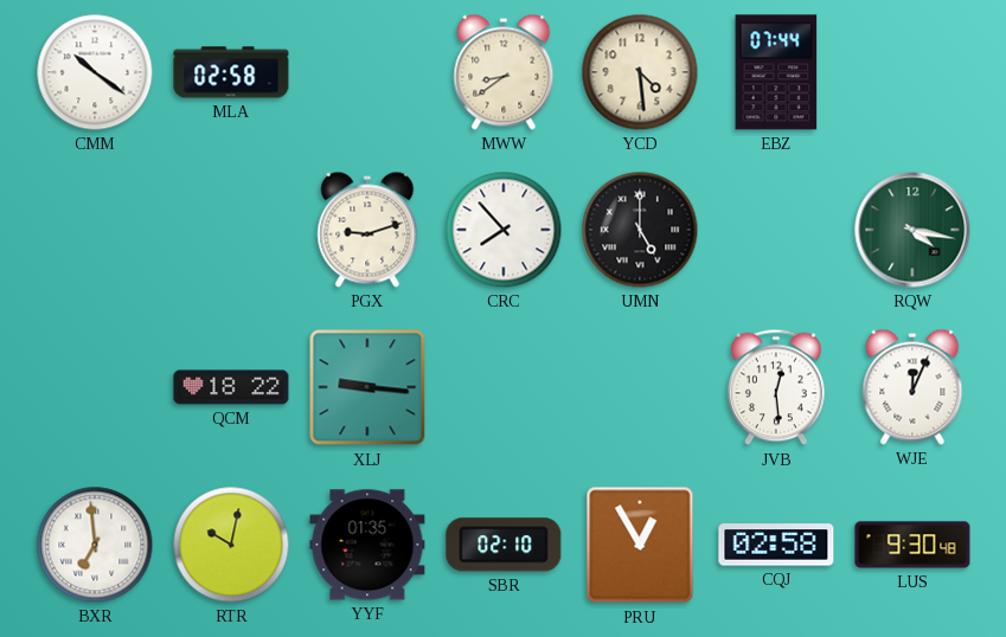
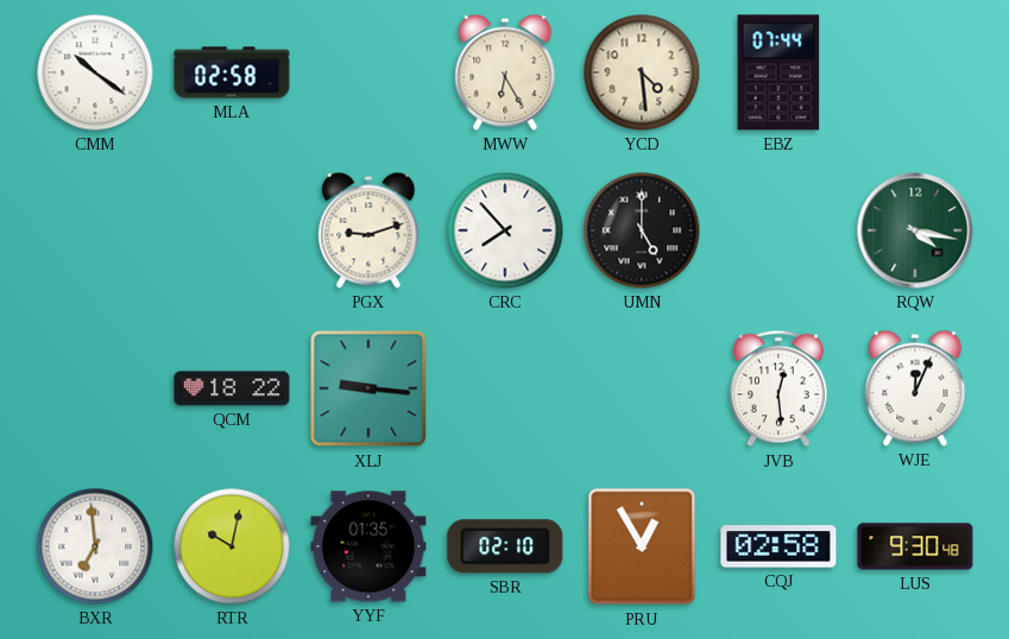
MWW: 8:39 -> 6:25
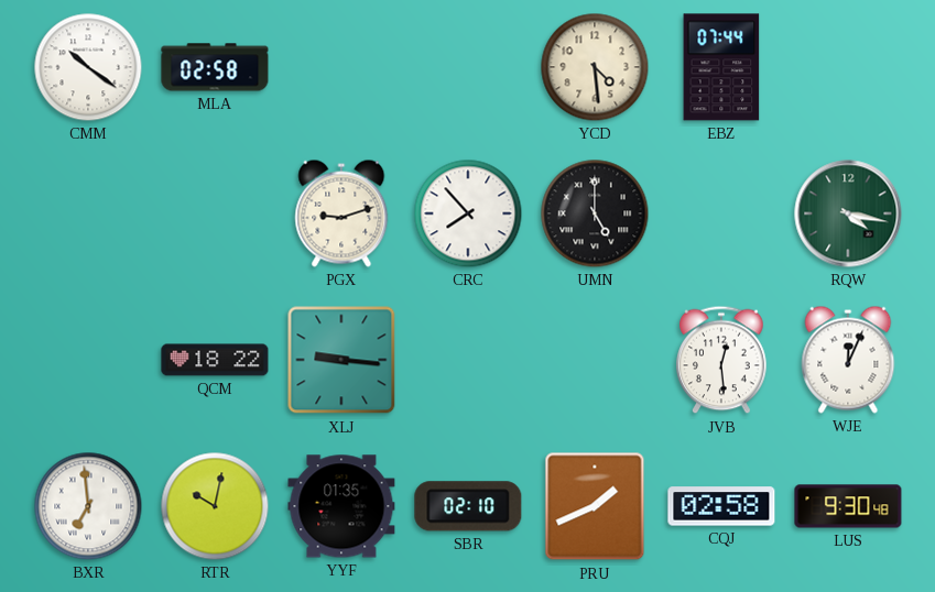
MWW: 6:25 -> none
PRU: 12:55 -> 1:41
